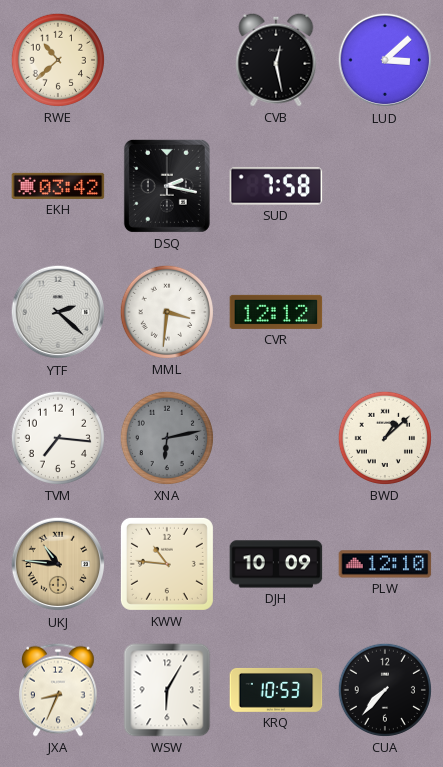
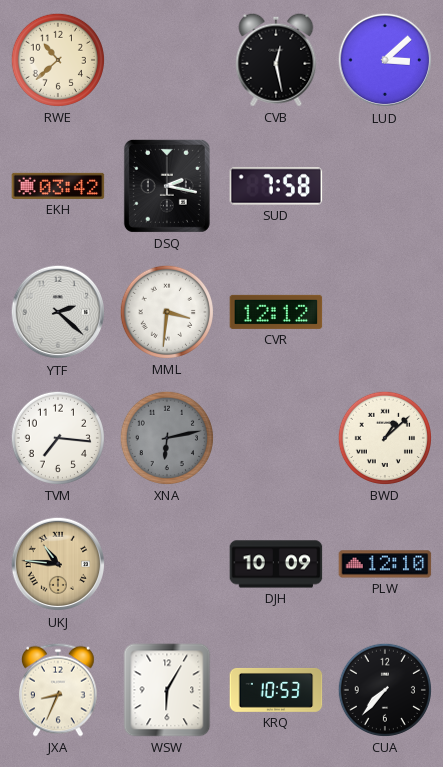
KWW: 10:46 -> none
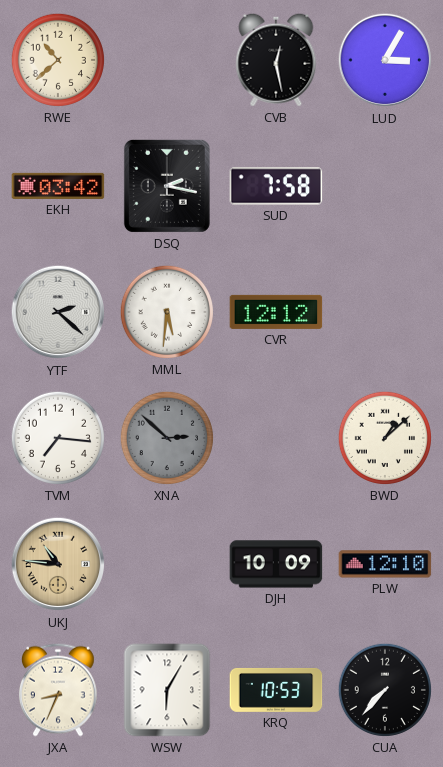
LUD: 3:08 -> 3:05
MML: 3:31 -> 5:31
XNA: 6:13 -> 2:52
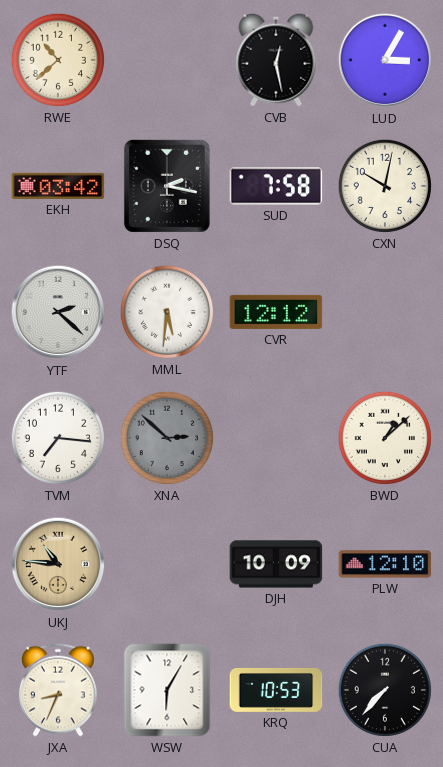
CXN: none -> 10:02
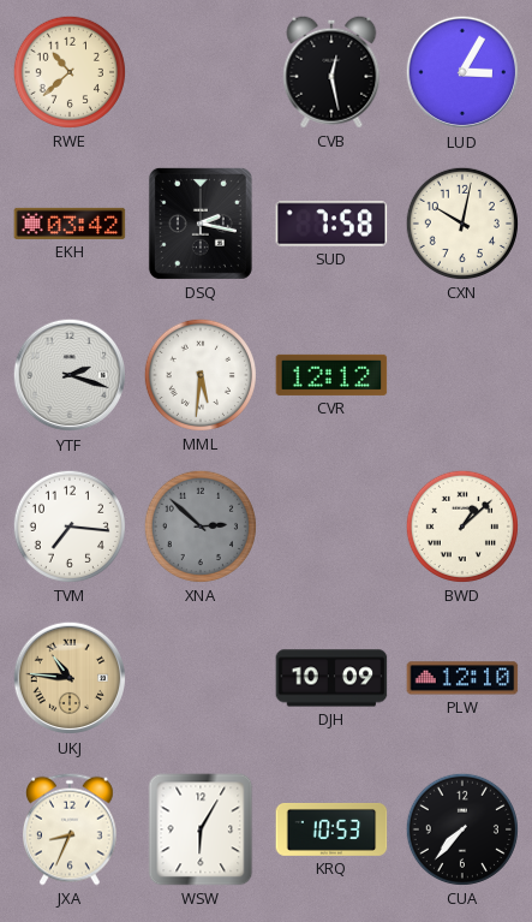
YTF: 2:22 -> 2:18
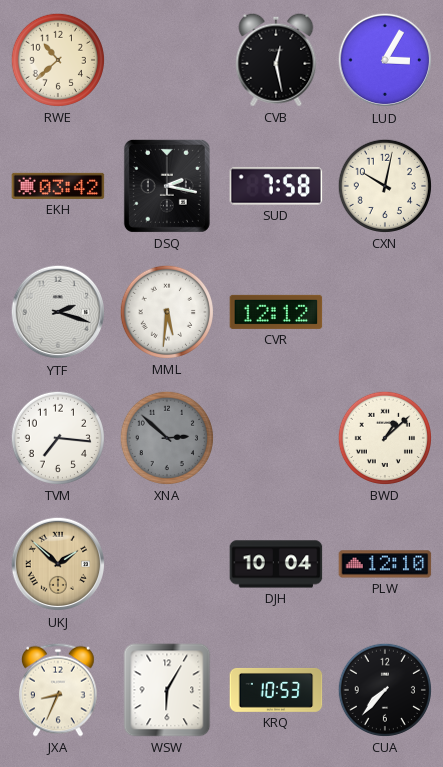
UKJ: 10:46 -> 1:52
DJH: 10:09 -> 10:04
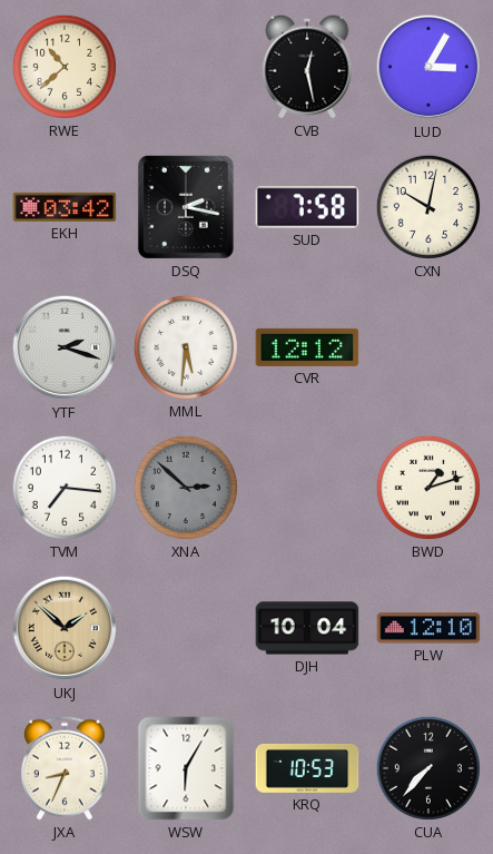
BWD: 1:08 -> 1:12
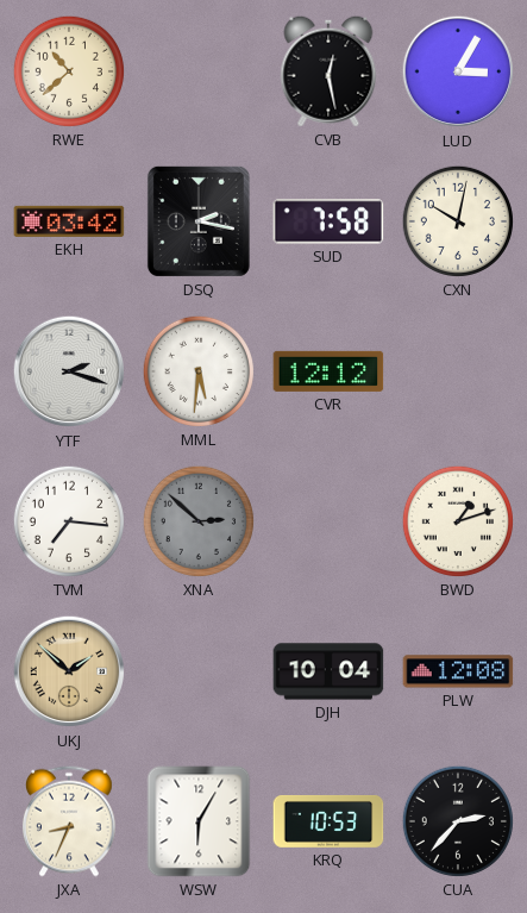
PLW: 12:10 -> 12:08
CUA: 7:37 -> 2:37
